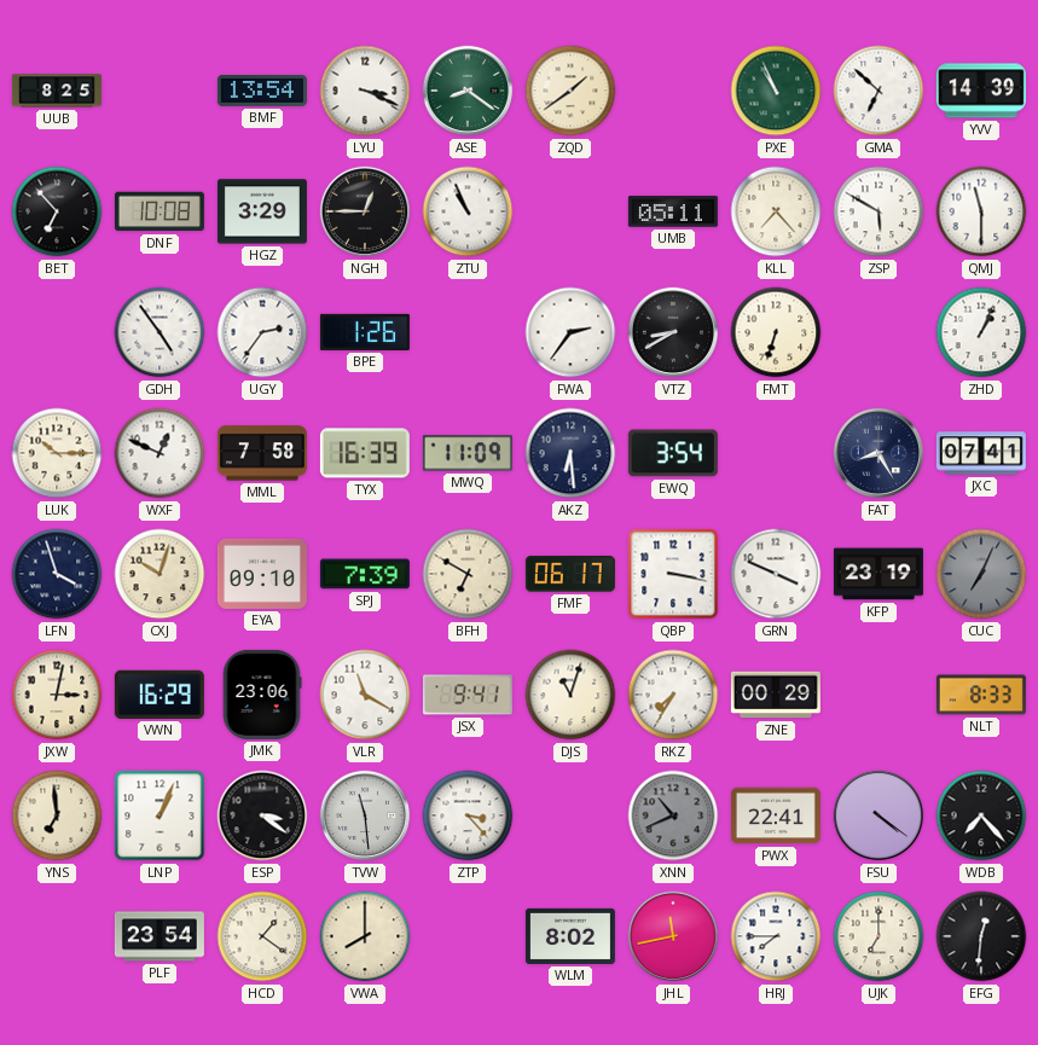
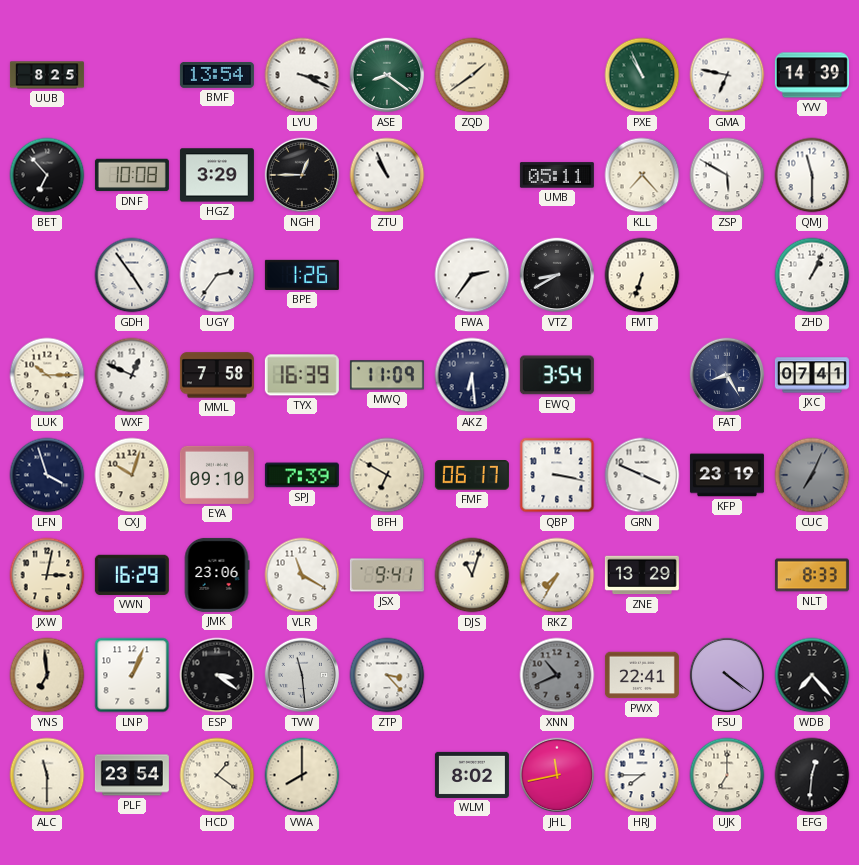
GMA: 6:52 -> 6:47
ZNE: 00:29 -> 13:29
ALC: none -> 11:30
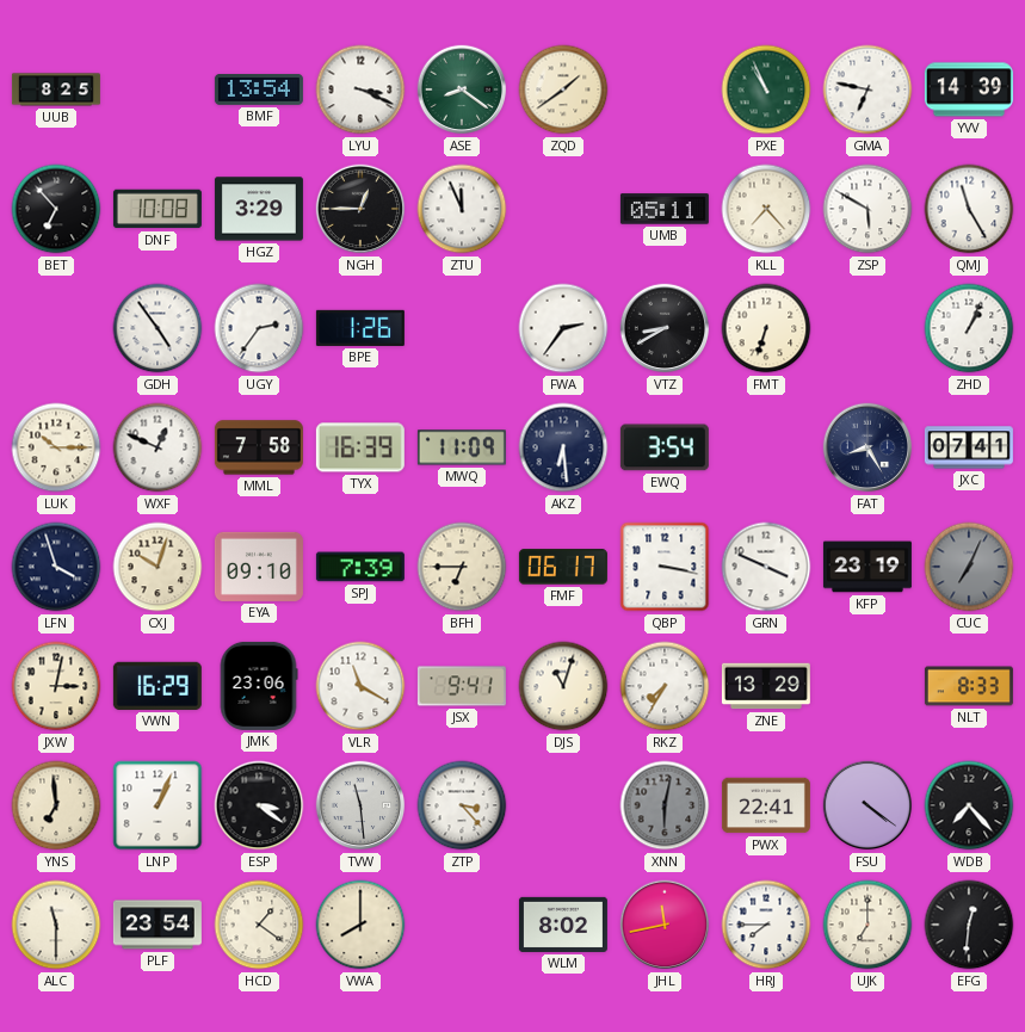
ZTU: 10:56 -> 11:56
QMJ: 11:30 -> 11:25
BFH: 6:50 -> 6:45
XNN: 10:41 -> 6:02
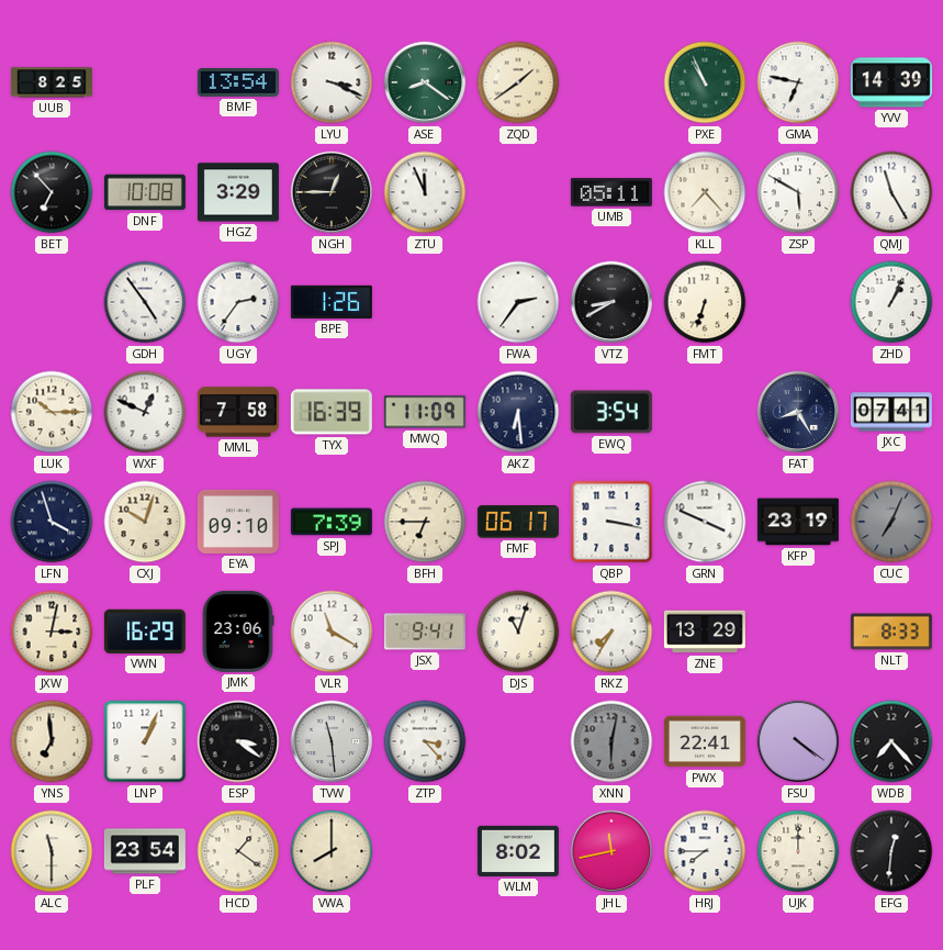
UJK: 7:00 -> 12:00
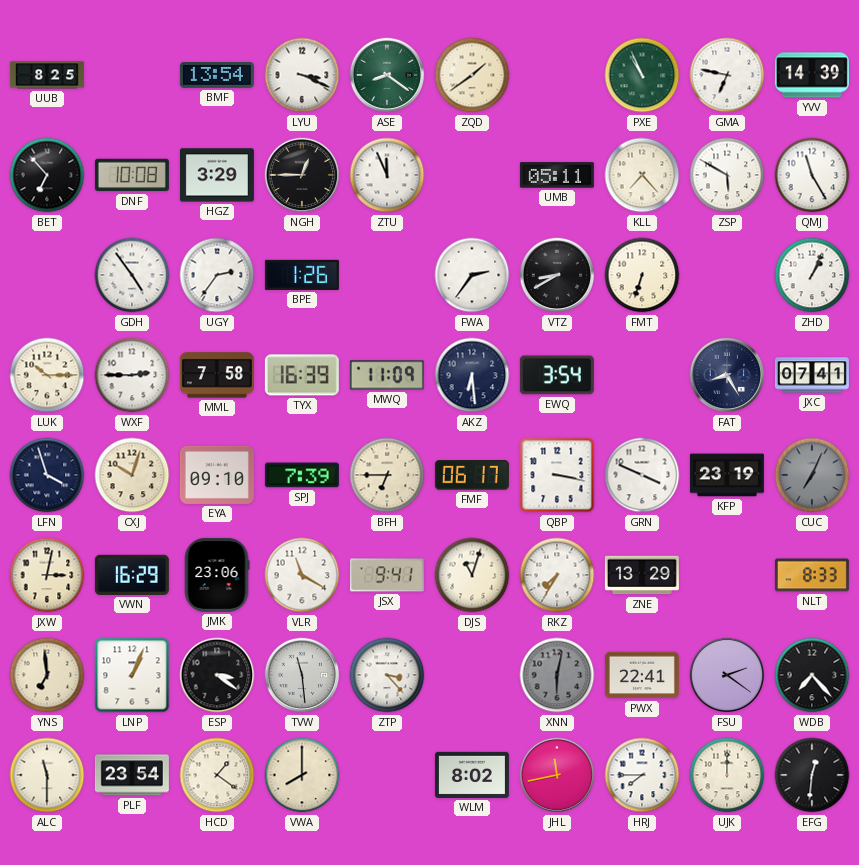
WXF: 12:49 -> 2:45
FSU: 4:21 -> 2:21
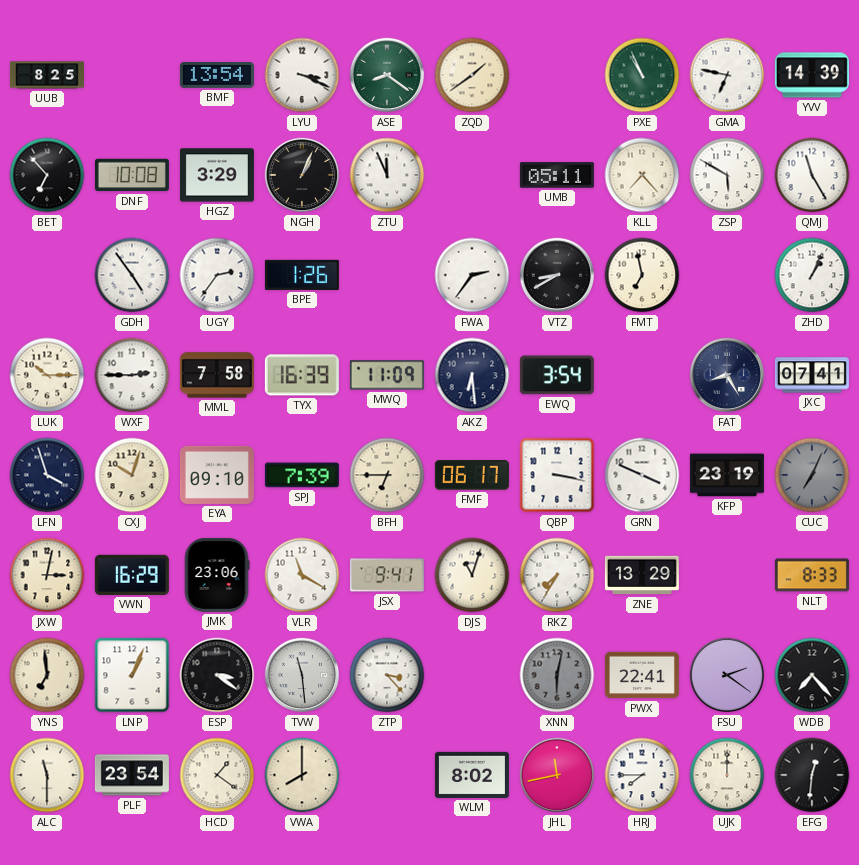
NGH: 12:45 -> 1:04
FMT: 6:33 -> 6:58
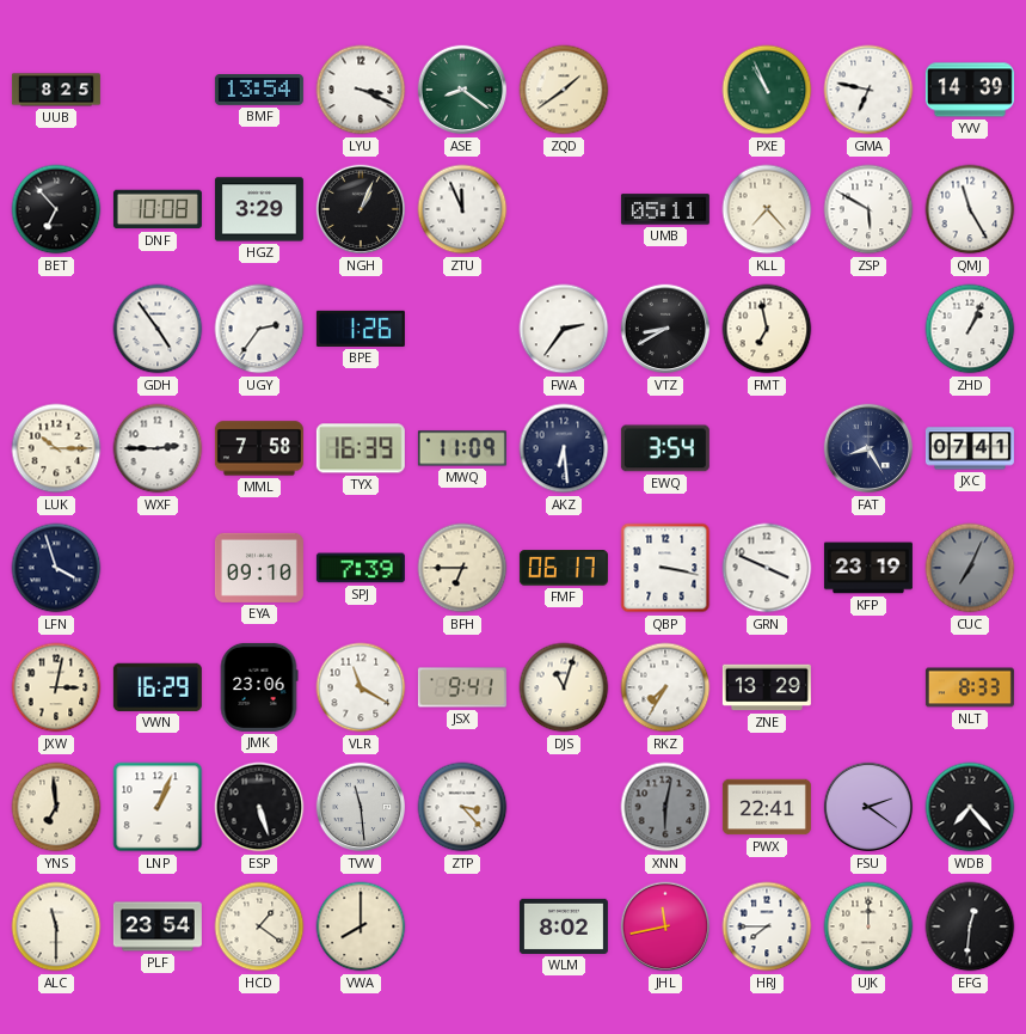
CXJ: 10:03 -> none
ESP: 3:21 -> 5:27
